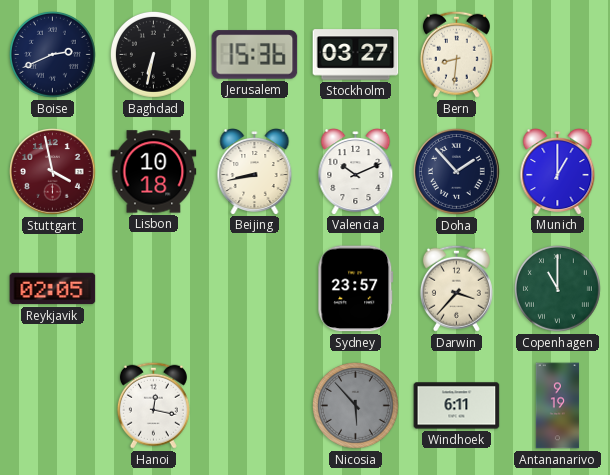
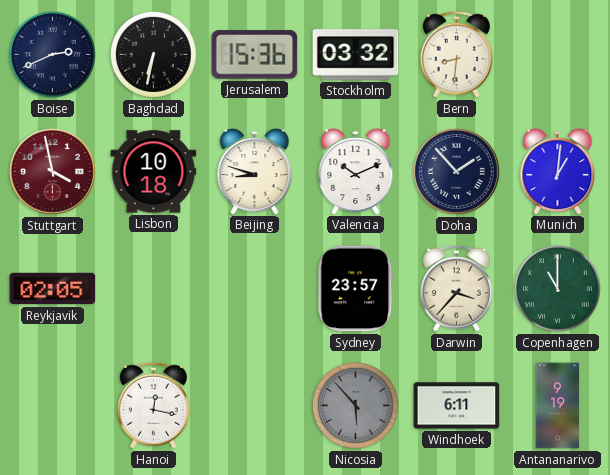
Stockholm: 03:27 -> 03:32
Beijing: 8:43 -> 8:48
Munich: 1:00 -> 1:01
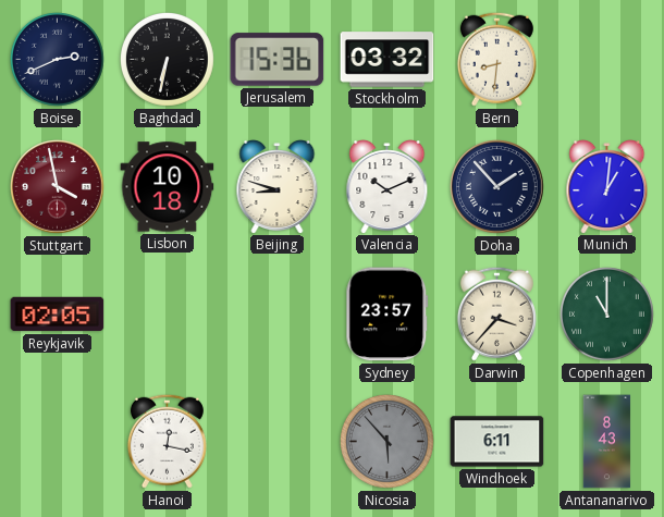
Antananarivo: 9:19 -> 8:43
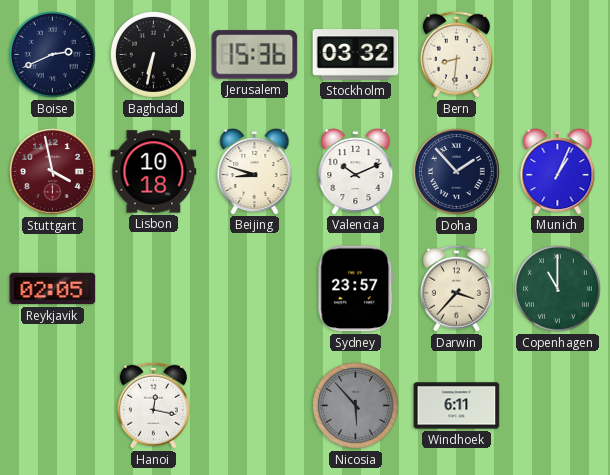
Munich: 1:01 -> 1:04
Antananarivo: 8:43 -> none
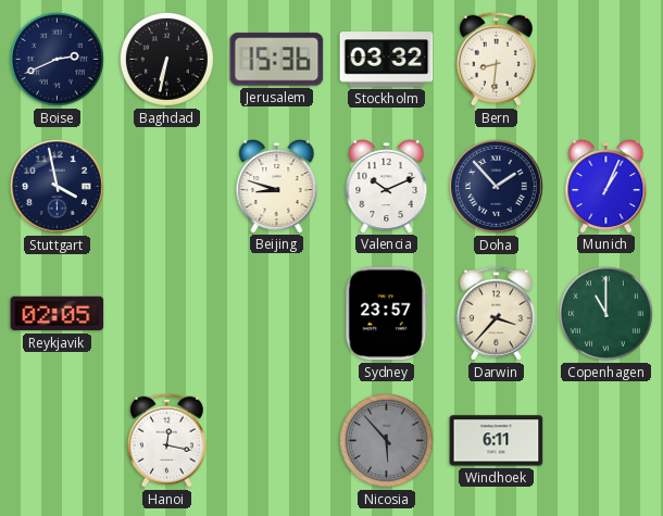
Stuttgart dial: burgundy -> navy
Lisbon: 10:18 -> none
